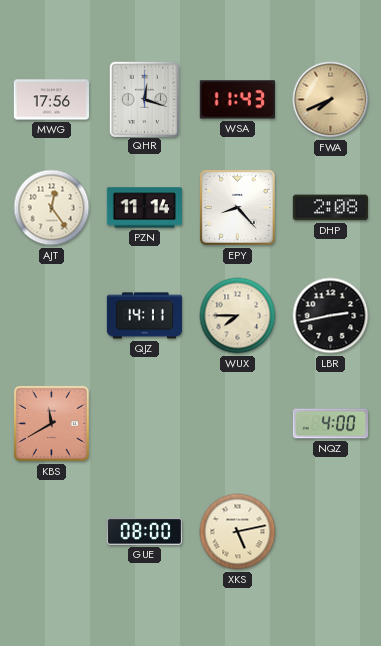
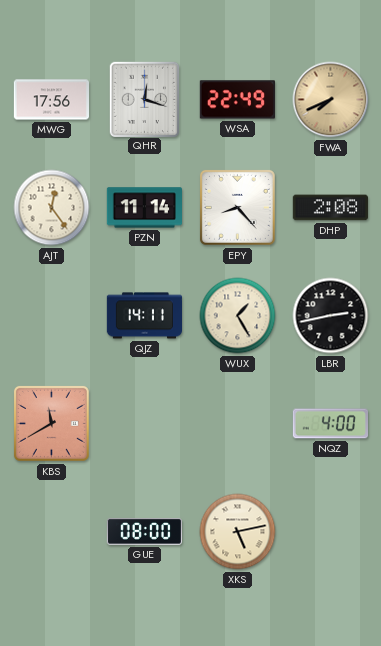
WSA: 11:43 -> 22:49
WUX: 7:45 -> 1:25
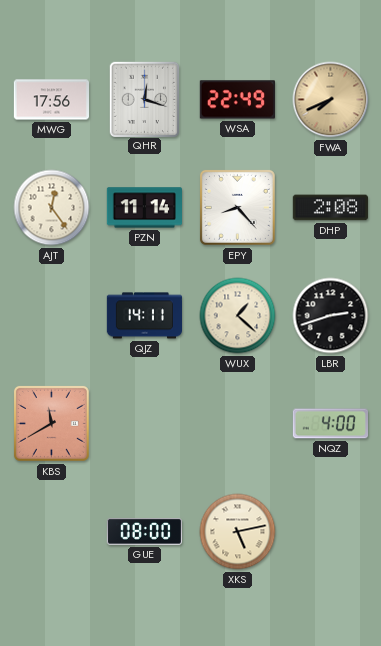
WUX: 1:25 -> 1:22
LBR: 2:43 -> 2:42
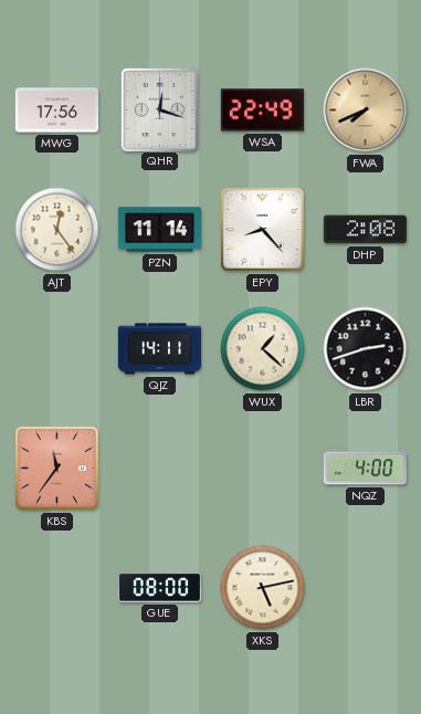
KBS: 11:40 -> 11:36
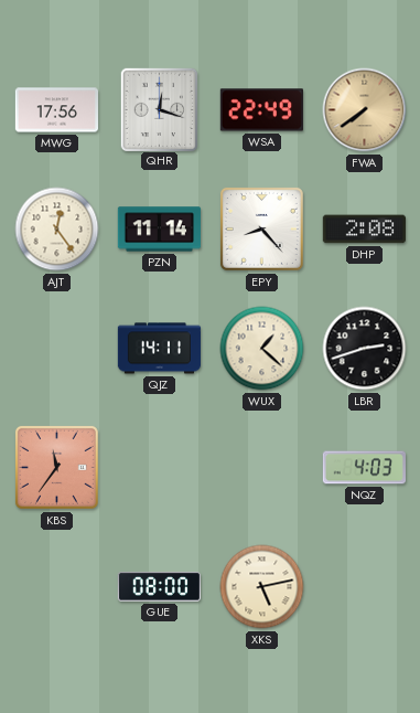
FWA: 7:41 -> 7:39
NQZ: 4:00 -> 4:03
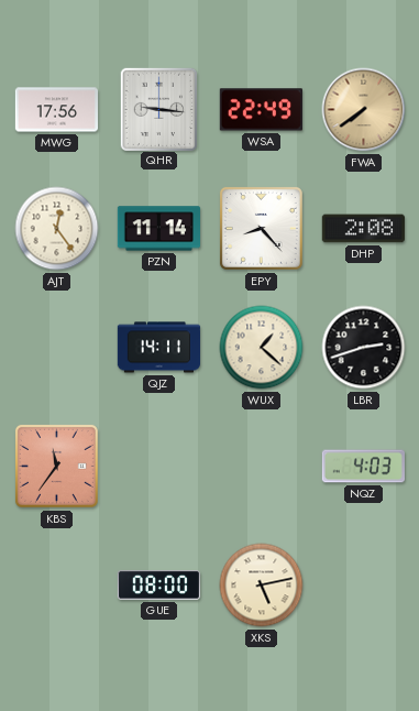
QHR: 12:18 -> 9:16
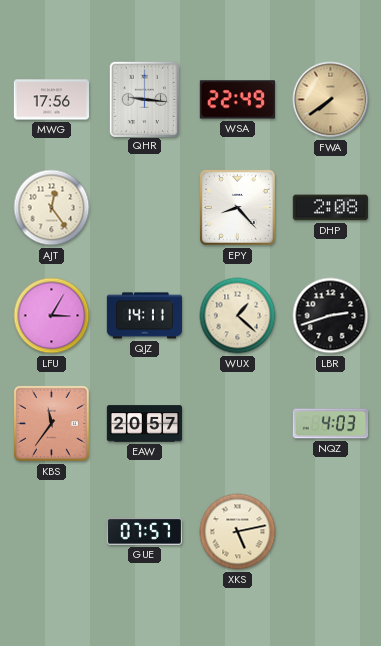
PZN: 11:14 -> none
LFU: none -> 3:05
EAW: none -> 20:57
GUE: 08:00 -> 07:57
